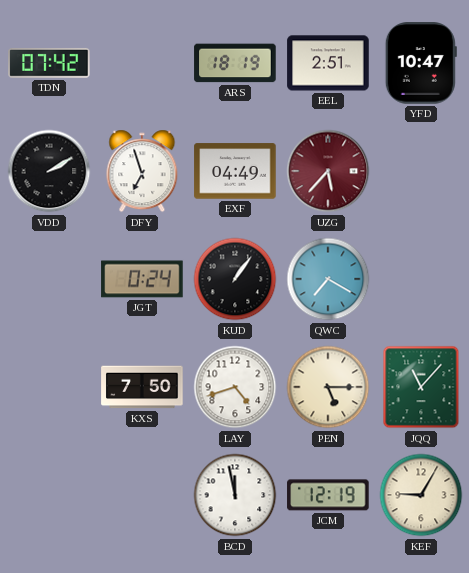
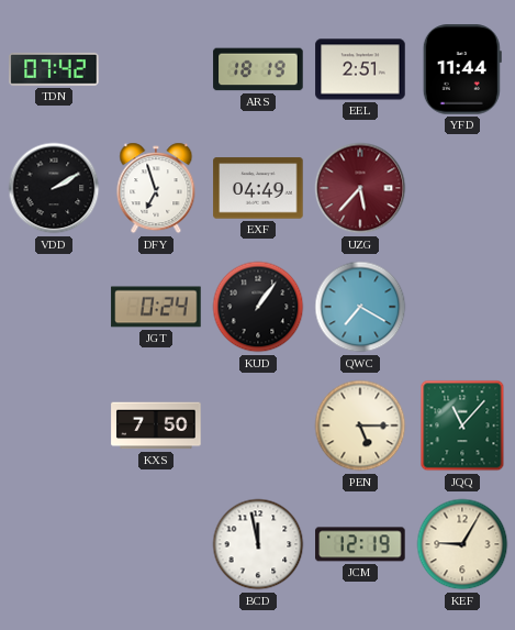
YFD: 10:47 -> 11:44
LAY: 4:42 -> none
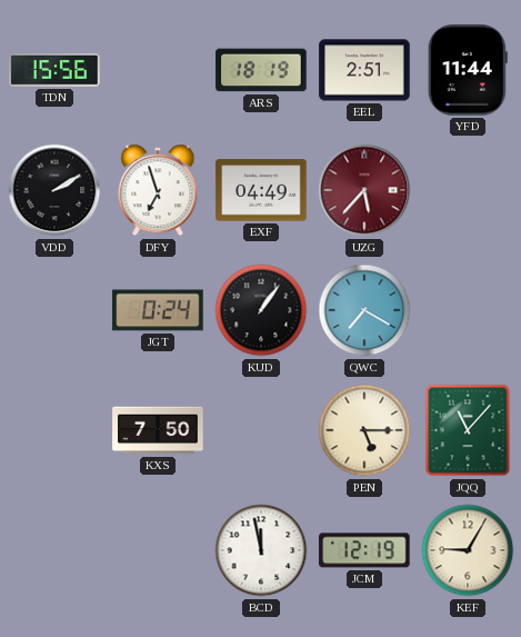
TDN: 07:42 -> 15:56
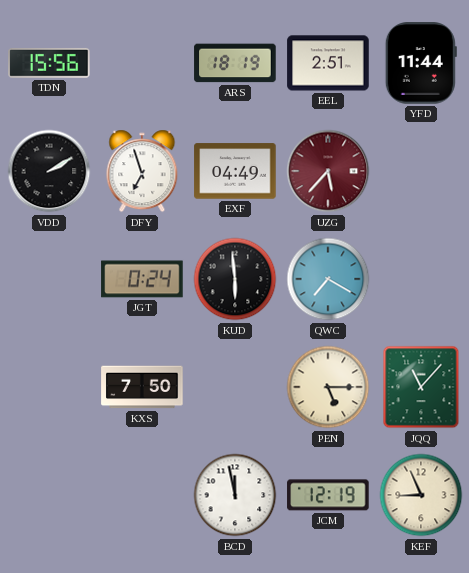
KUD: 1:06 -> 5:59
KEF: 9:05 -> 8:56
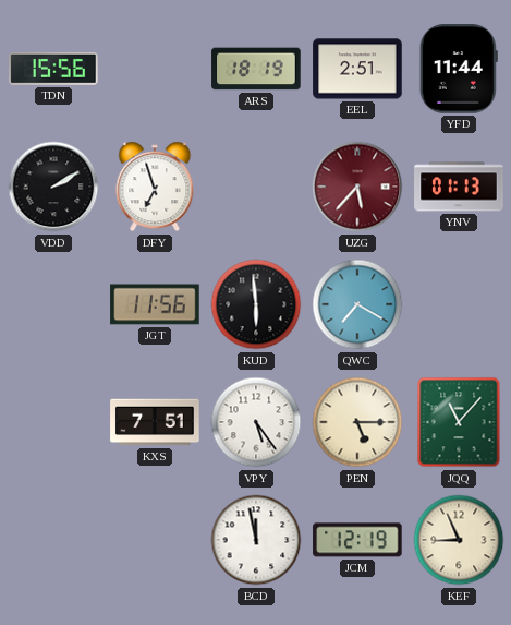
EXF: 04:49 -> none
YNV: none -> 01:13
JGT: 0:24 -> 11:56
KXS: 7:50 -> 7:51
VPY: none -> 5:24
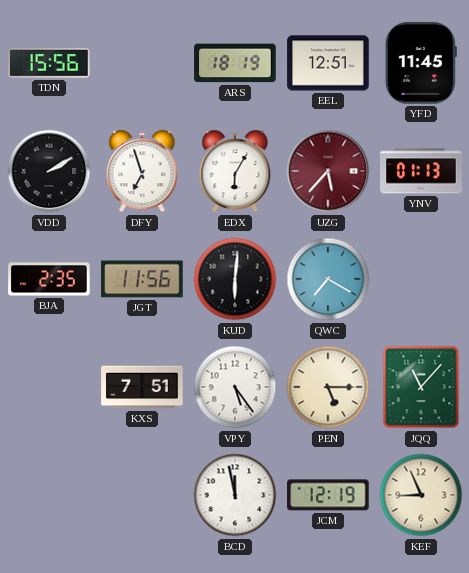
EEL: 2:51 -> 12:51
YFD: 11:44 -> 11:45
EDX: none -> 6:05
BJA: none -> 2:35
KUD: 5:59 -> 6:01
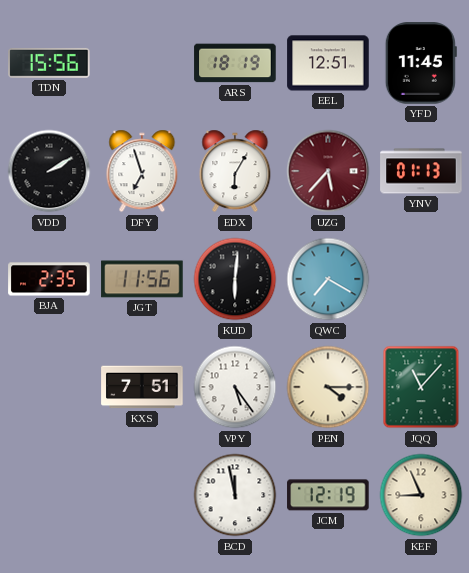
PEN: 5:15 -> 4:15
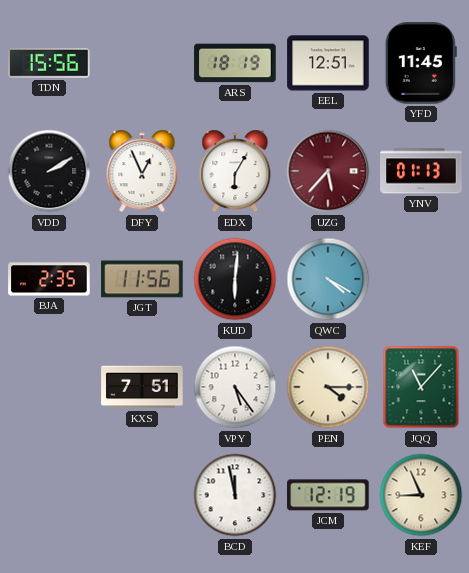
DFY: 6:57 -> 12:56
QWC: 7:20 -> 4:20
